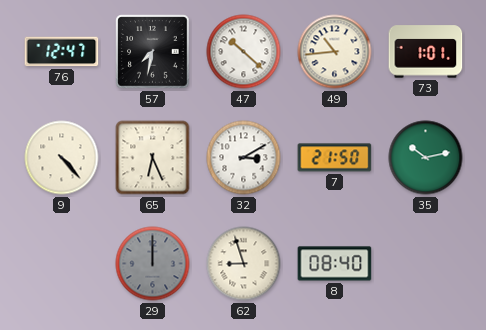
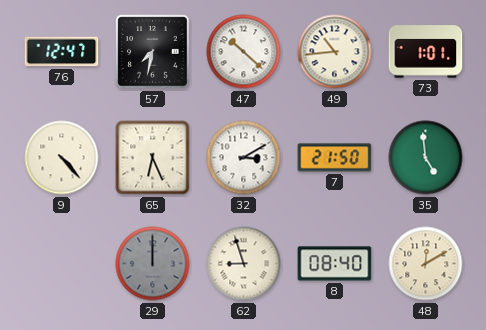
35: 10:13 -> 4:59
48: none -> 12:10
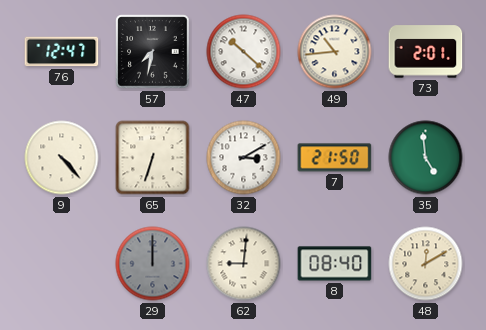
73: 1:01 -> 2:01
65: 6:26 -> 6:33
62: 8:57 -> 9:01
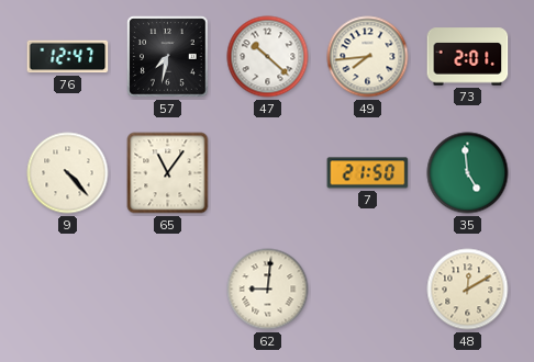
49: 10:44 -> 7:44
65: 6:33 -> 11:06
32: 3:10 -> none
29: 12:00 -> none
8: 08:40 -> none
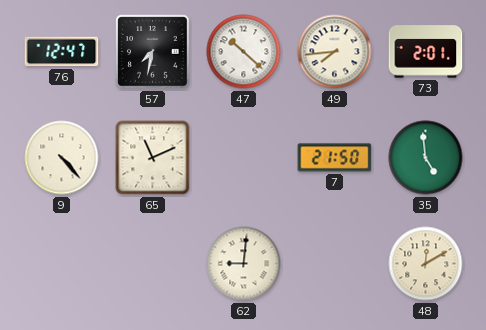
65: 11:06 -> 11:11
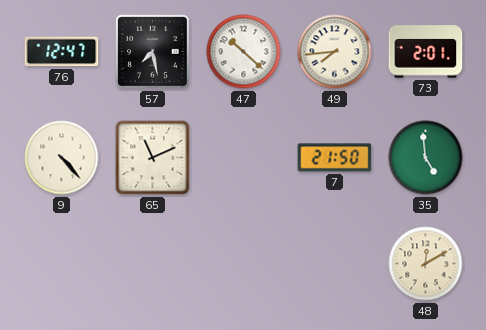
57: 7:32 -> 7:28
62: 9:01 -> none
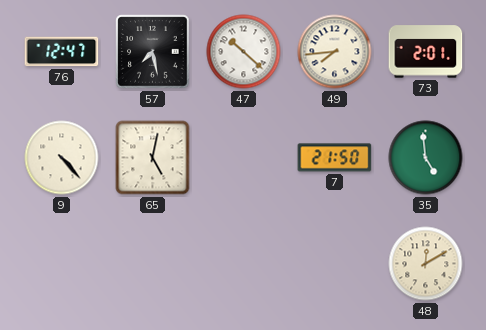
65: 11:11 -> 5:02
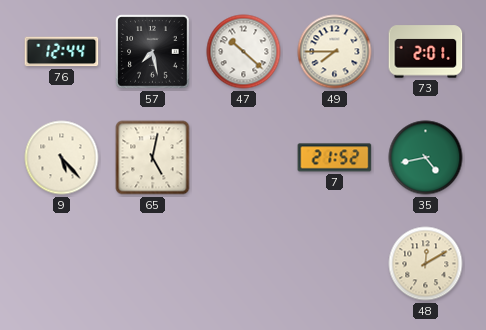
76: 12:47 -> 12:44
49: 7:44 -> 7:45
9: 4:23 -> 5:23
7: 21:50 -> 21:52
35: 4:59 -> 4:43
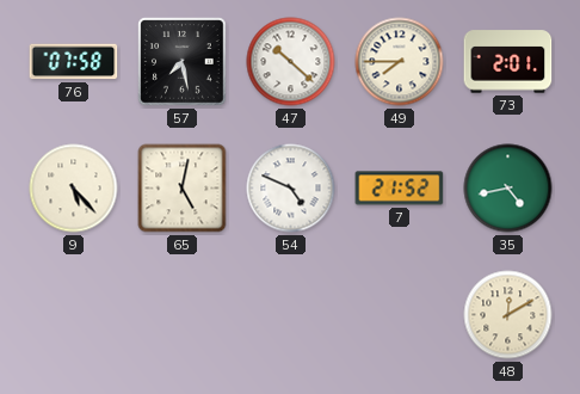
76: 12:44 -> 07:58
54: none -> 4:49
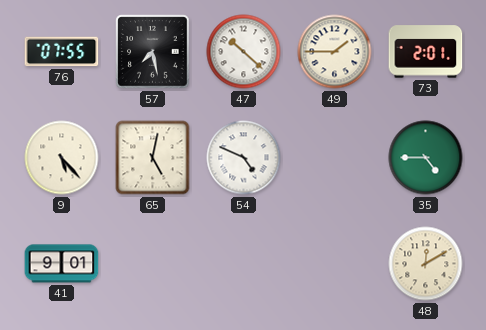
76: 07:58 -> 07:55
49: 7:45 -> 1:45
7: 21:52 -> none
35: 4:43 -> 4:45
41: none -> 9:01
